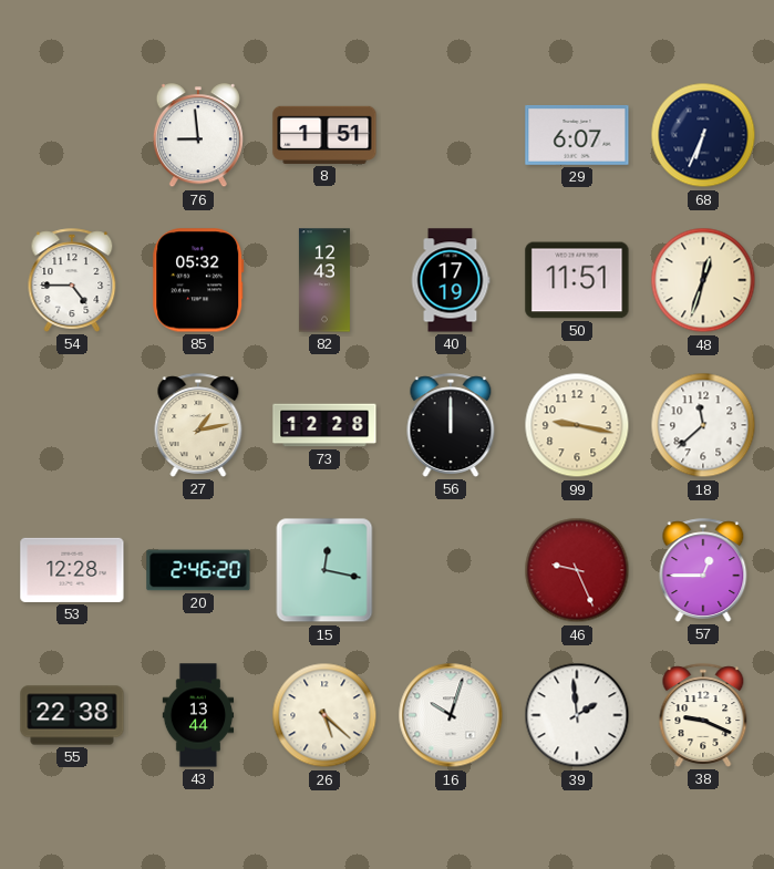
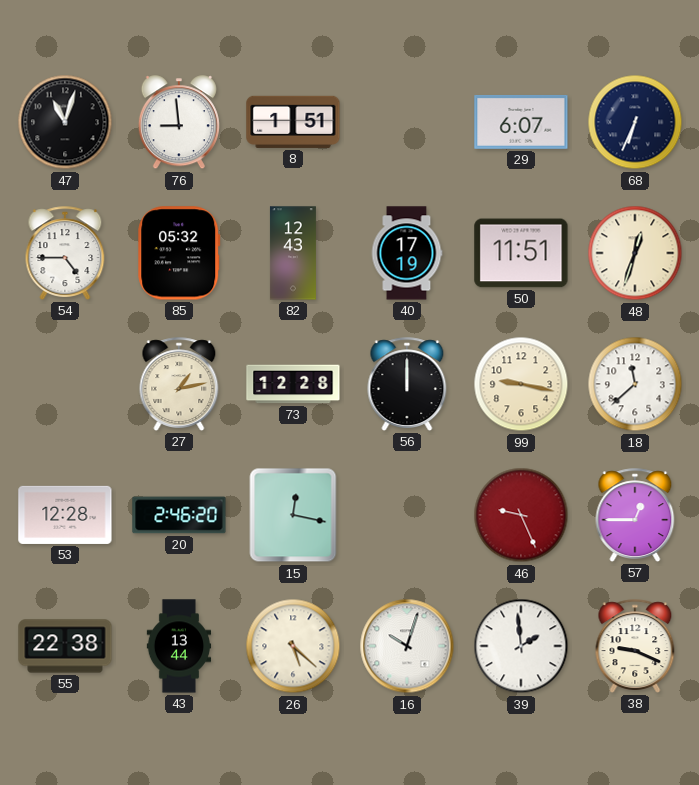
47: none -> 11:03
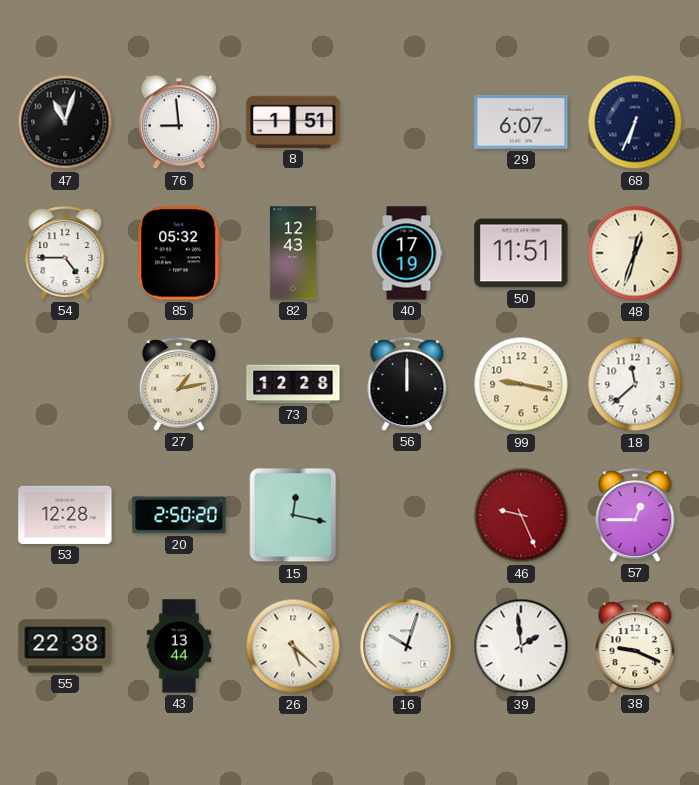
20: 2:46 -> 2:50
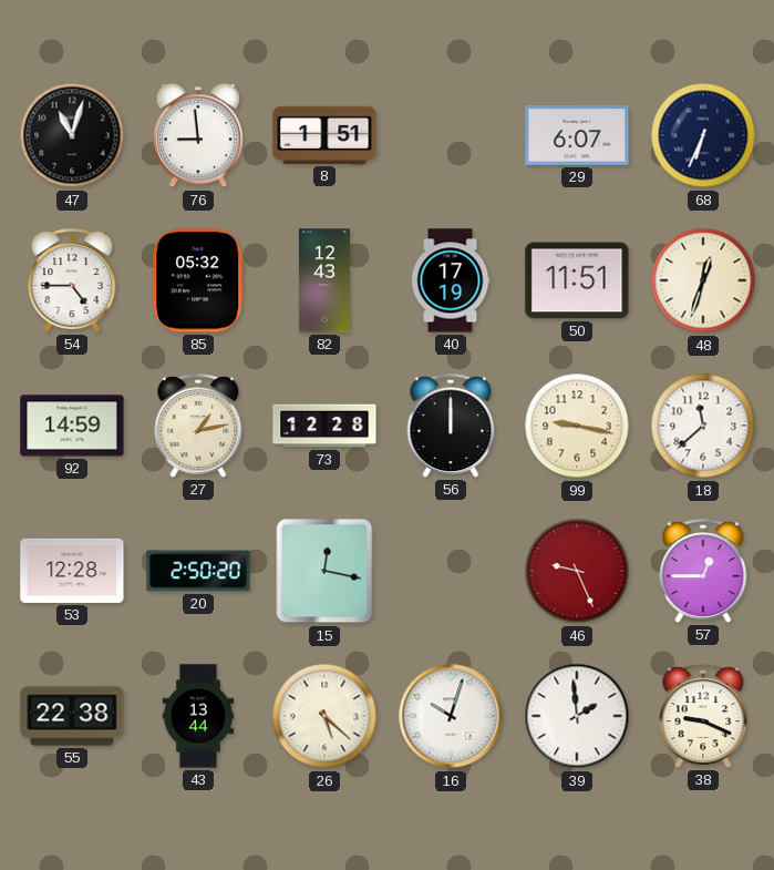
92: none -> 14:59
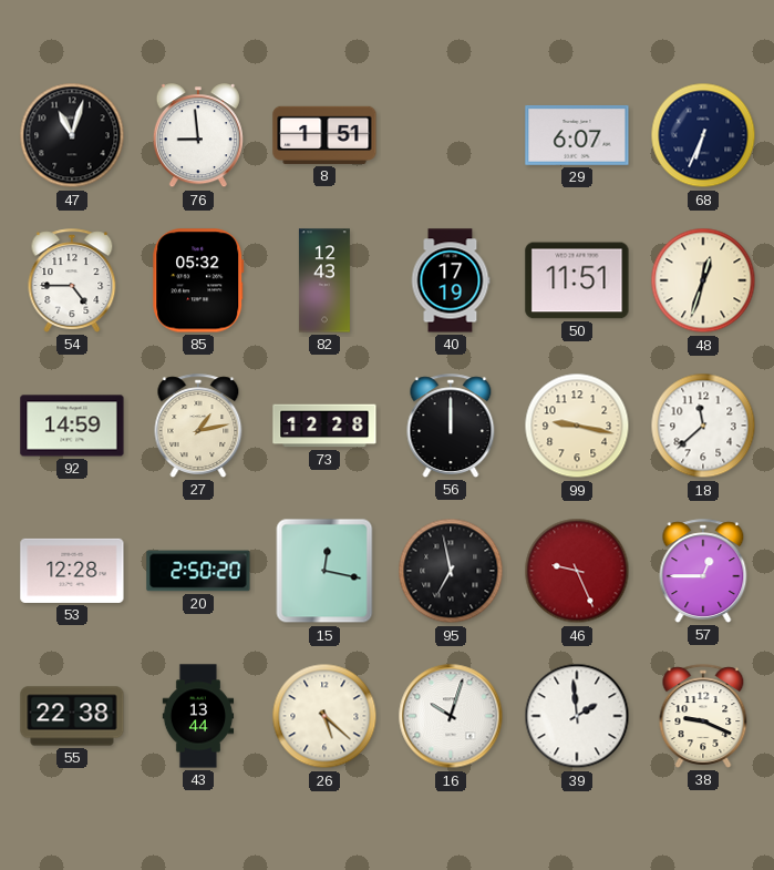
95: none -> 6:58
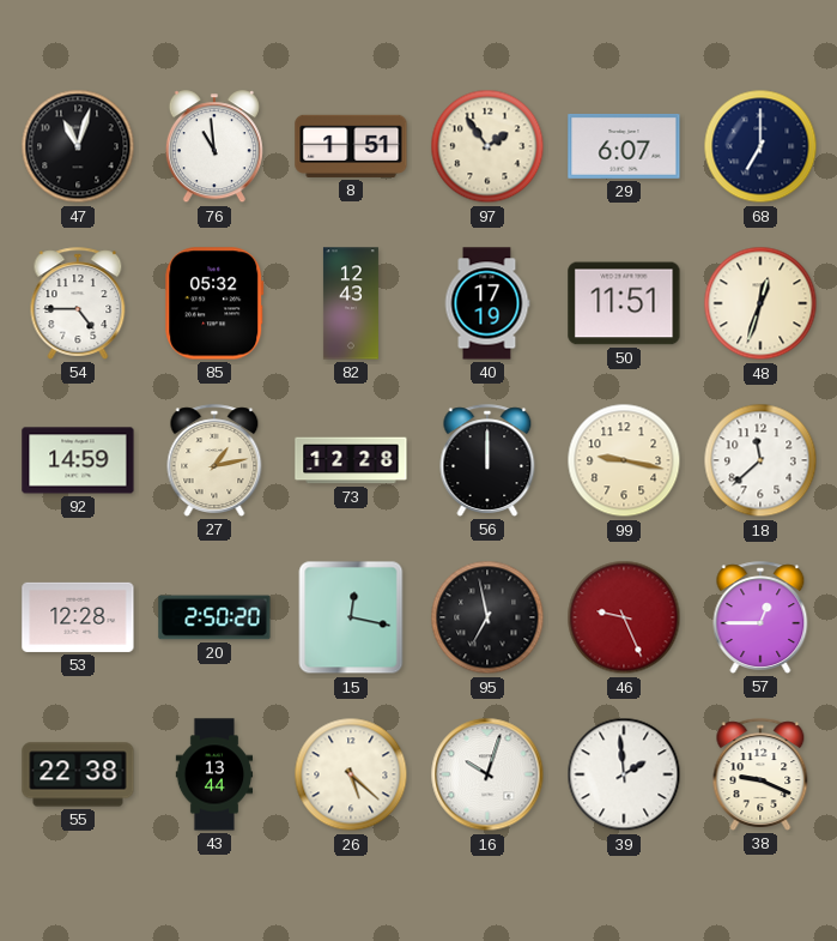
76: 8:59 -> 10:59
97: none -> 1:54
68: 6:34 -> 7:00
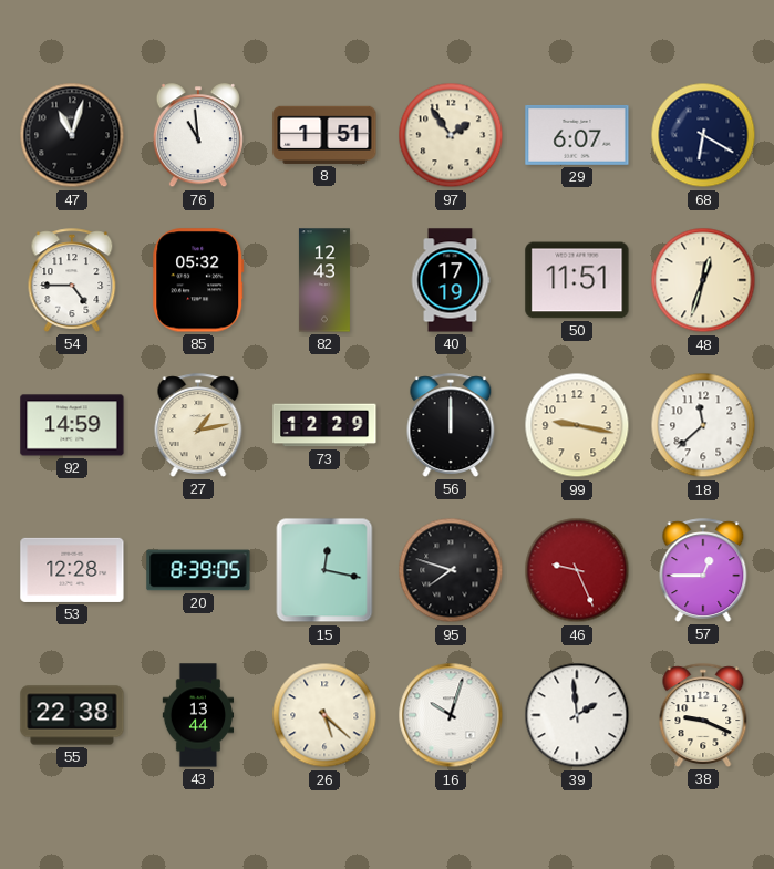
68: 7:00 -> 6:20
73: 12:28 -> 12:29
20: 2:50 -> 8:39
95: 6:58 -> 7:48
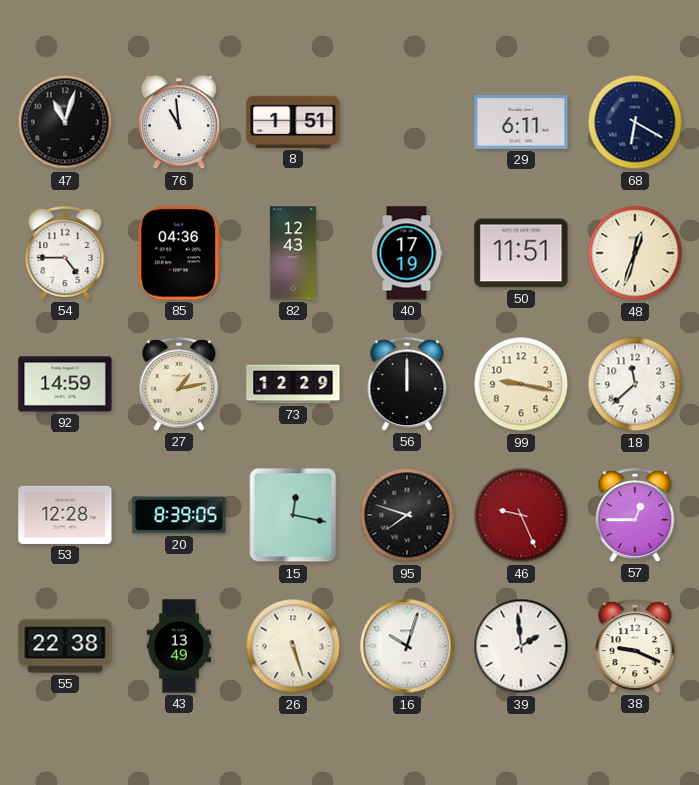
97: 1:54 -> none
29: 6:07 -> 6:11
85: 05:32 -> 04:36
43: 13:44 -> 13:49
26: 5:22 -> 5:27
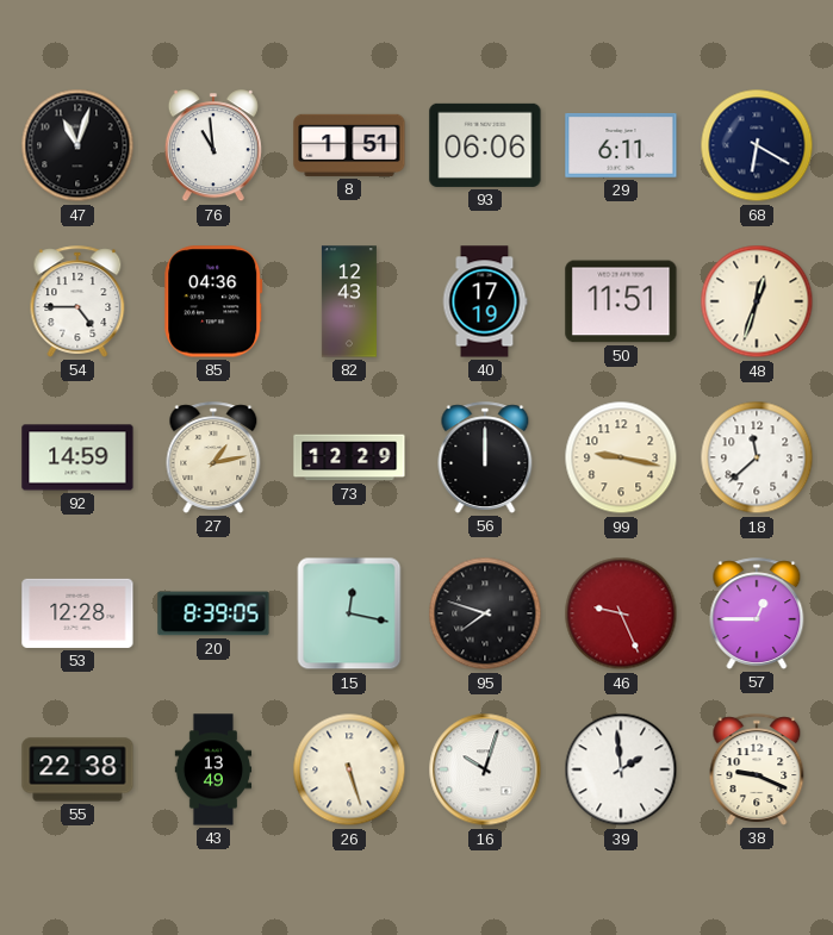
93: none -> 06:06
